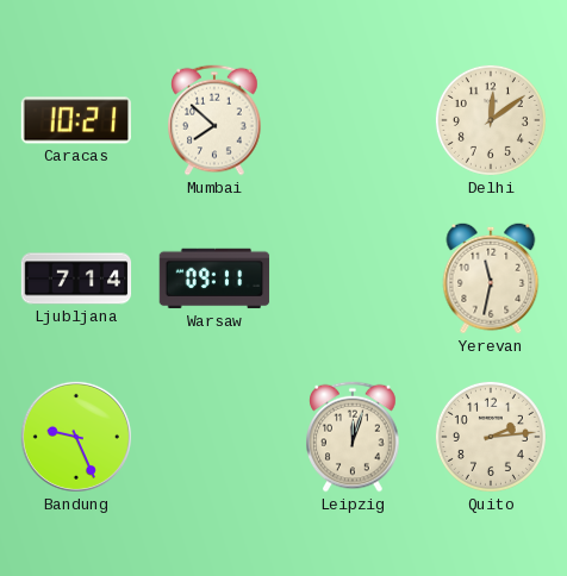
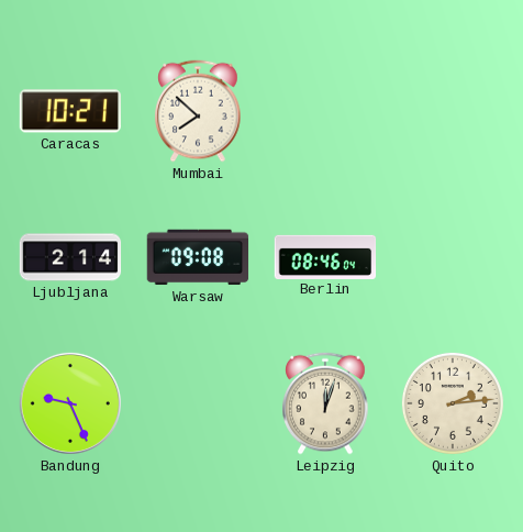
Delhi: 12:09 -> none
Ljubljana: 7:14 -> 2:14
Warsaw: 09:11 -> 09:08
Berlin: none -> 08:46
Yerevan: 11:32 -> none
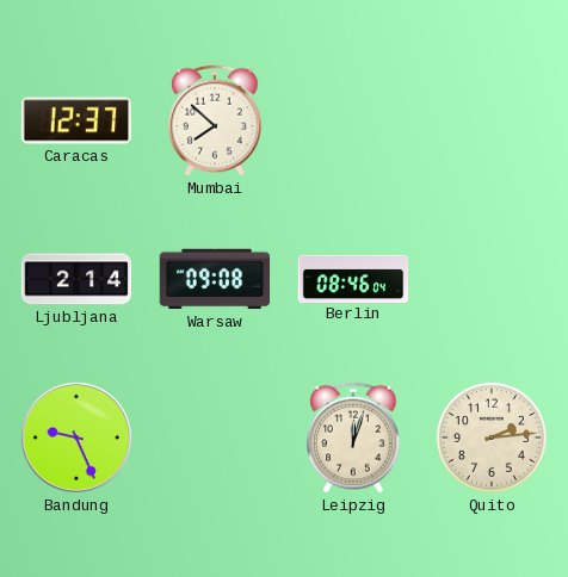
Caracas: 10:21 -> 12:37
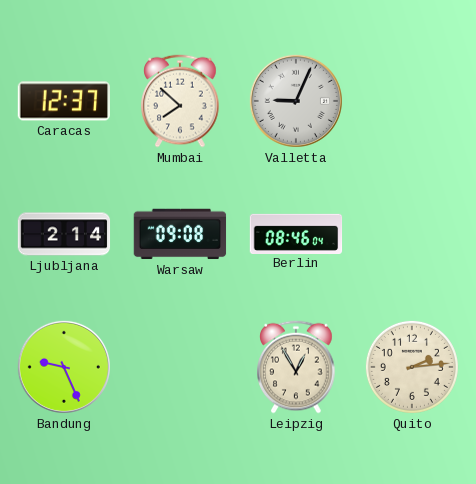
Valletta: none -> 9:04
Leipzig: 12:03 -> 12:55
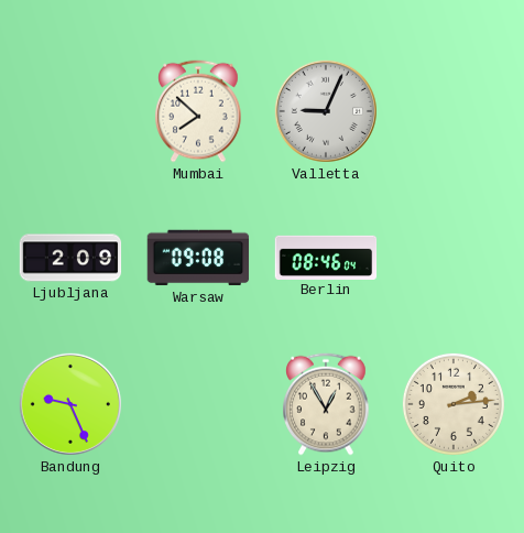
Caracas: 12:37 -> none
Ljubljana: 2:14 -> 2:09
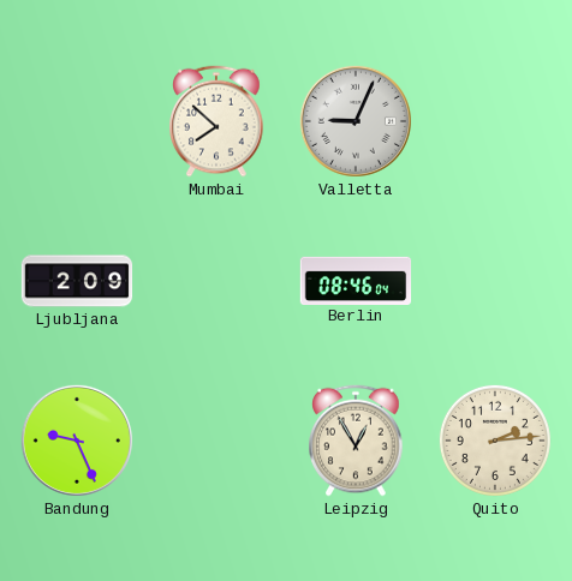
Warsaw: 09:08 -> none
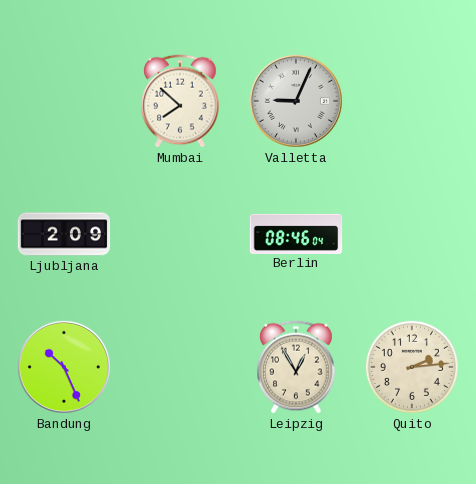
Bandung: 9:26 -> 10:26
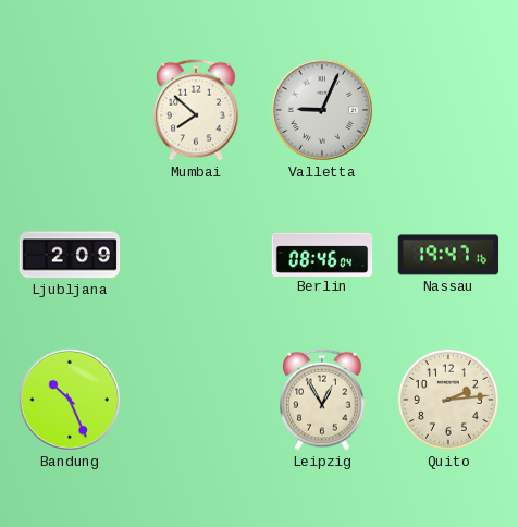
Nassau: none -> 19:47
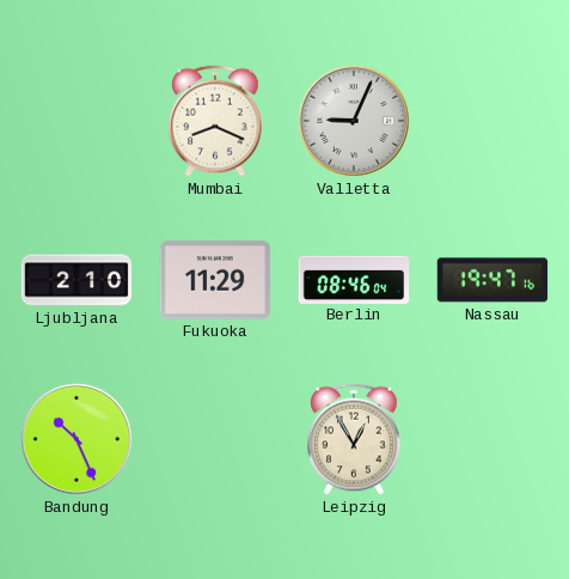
Mumbai: 7:52 -> 8:19
Ljubljana: 2:09 -> 2:10
Fukuoka: none -> 11:29
Quito: 2:14 -> none
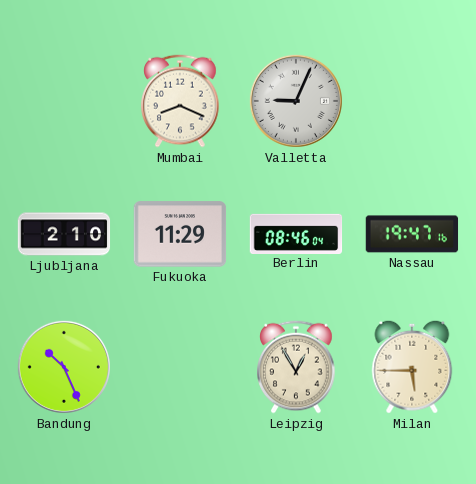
Milan: none -> 5:45
